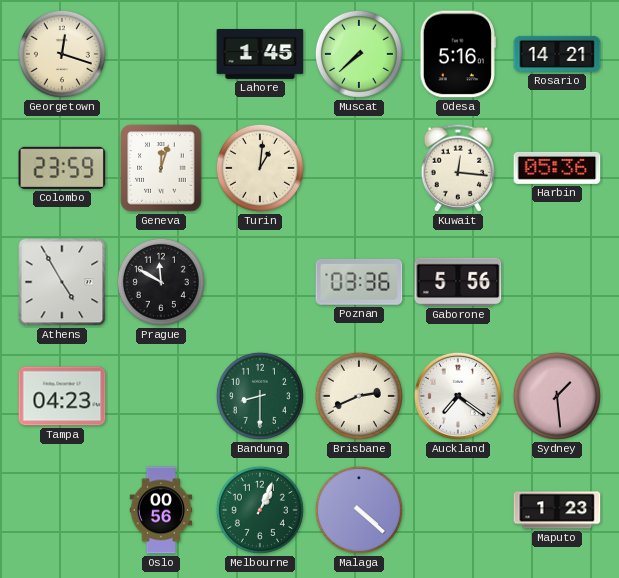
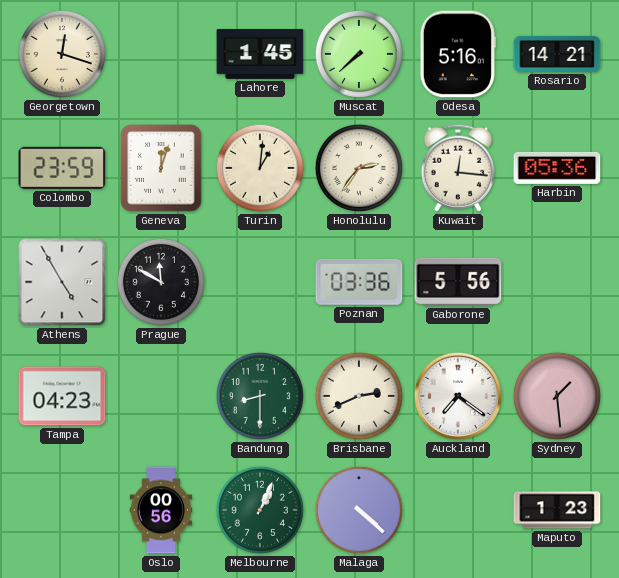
Honolulu: none -> 2:36
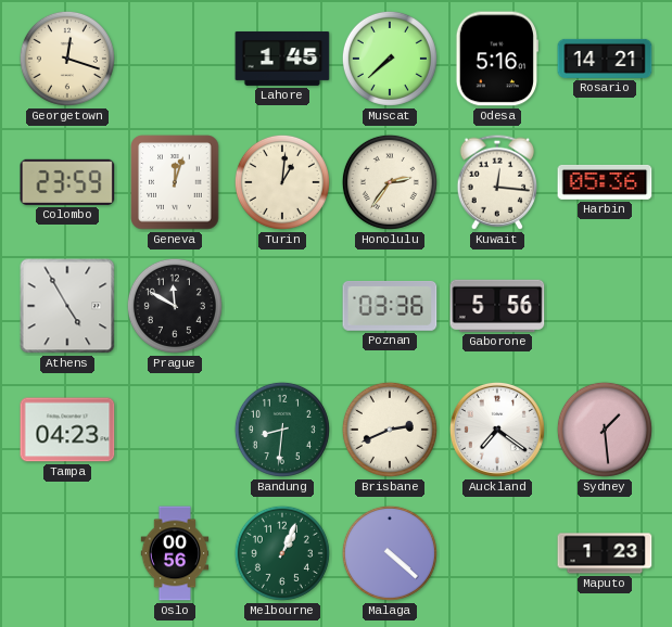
Bandung: 8:30 -> 8:31
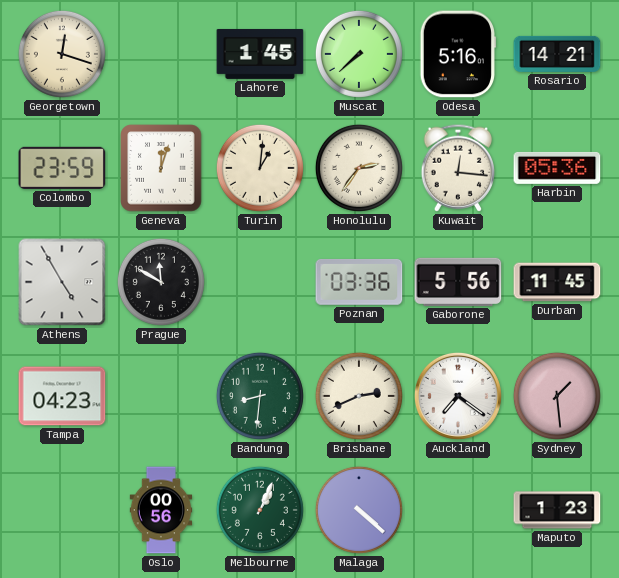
Durban: none -> 11:45
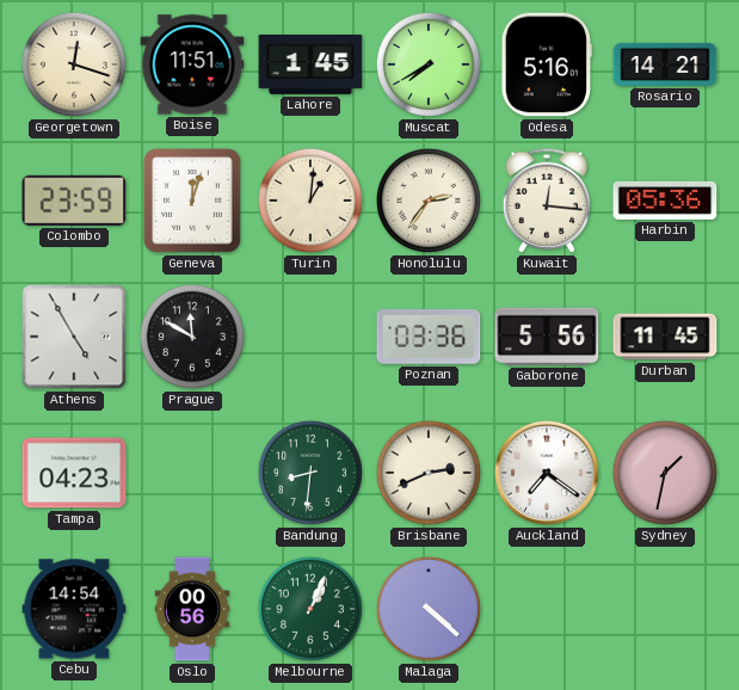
Boise: none -> 11:51
Muscat: 7:38 -> 7:40
Sydney: 1:29 -> 1:32
Cebu: none -> 14:54
Maputo: 1:23 -> none
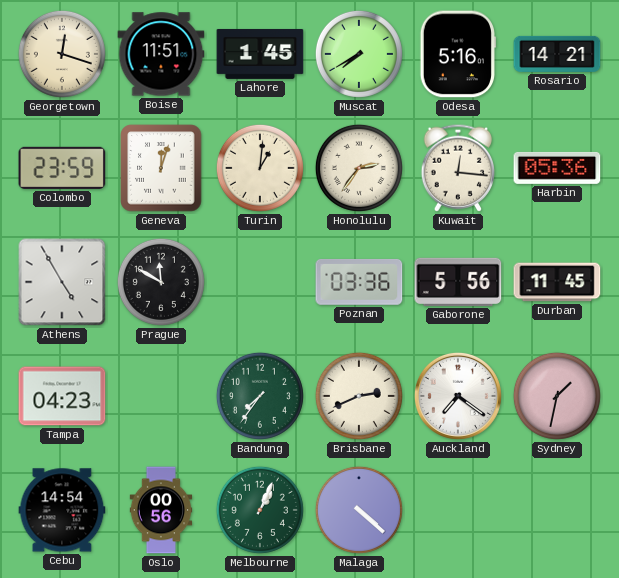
Bandung: 8:31 -> 7:36
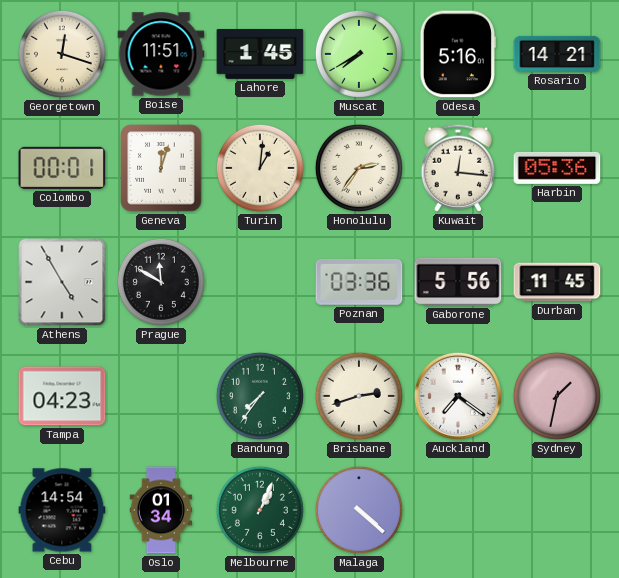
Colombo: 23:59 -> 00:01
Brisbane: 2:41 -> 2:42
Oslo: 00:56 -> 01:34
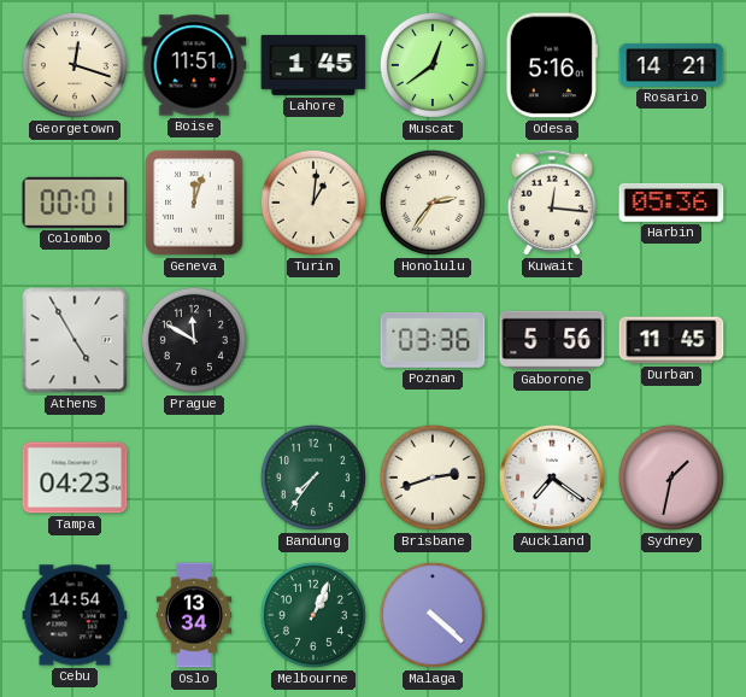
Muscat: 7:40 -> 12:39
Oslo: 01:34 -> 13:34
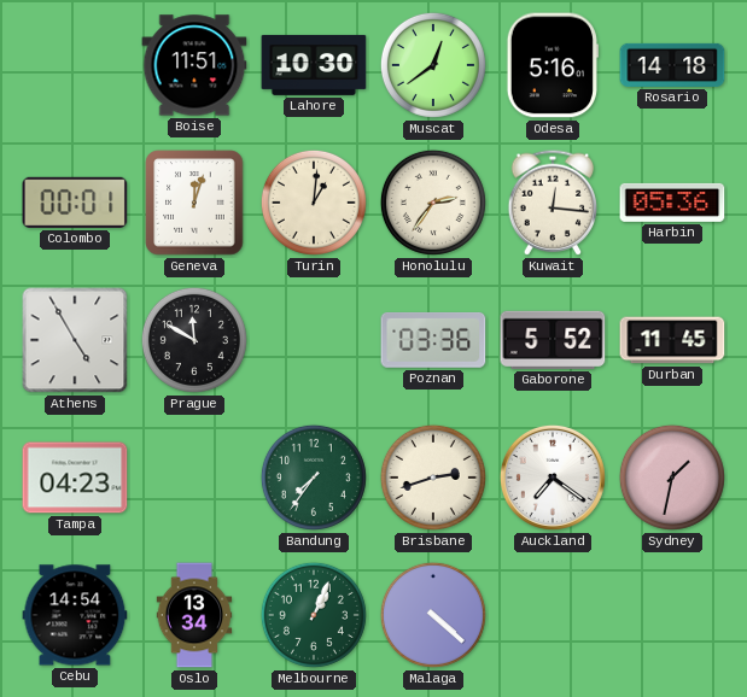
Georgetown: 12:18 -> none
Lahore: 1:45 -> 10:30
Rosario: 14:21 -> 14:18
Gaborone: 5:56 -> 5:52
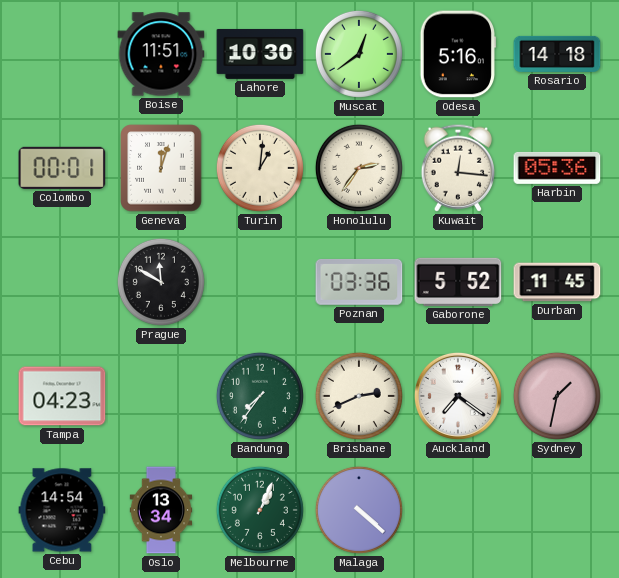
Athens: 4:55 -> none
Brisbane: 2:42 -> 2:41
